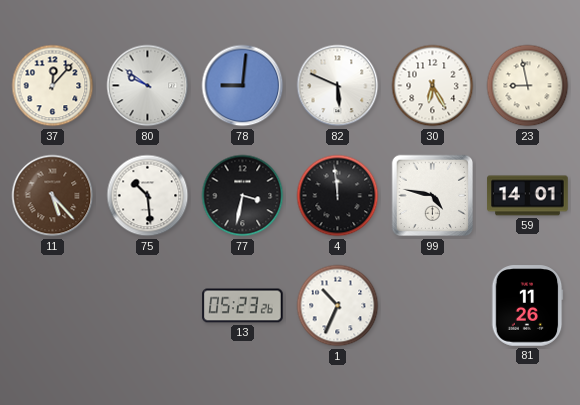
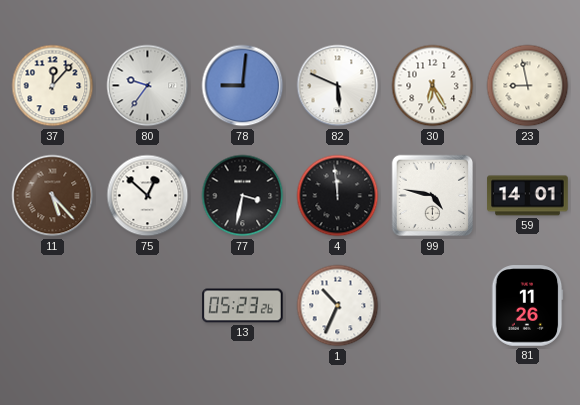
80: 9:51 -> 9:36
75: 10:29 -> 12:52
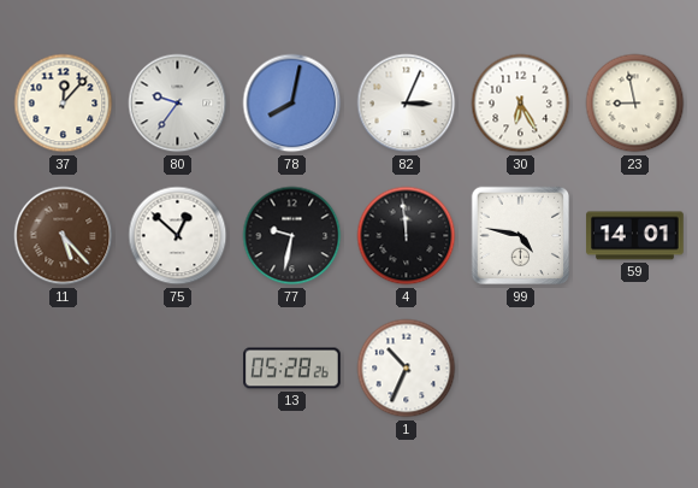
78: 9:01 -> 8:02
82: 5:49 -> 3:04
77: 3:32 -> 9:32
13: 05:23 -> 05:28
81: 11:26 -> none
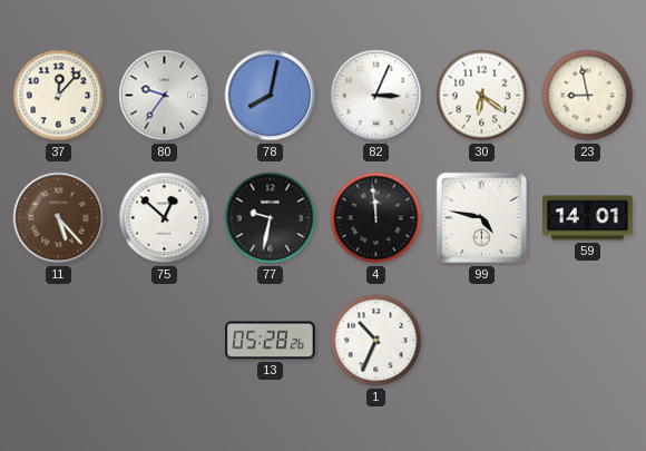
30: 6:25 -> 6:21
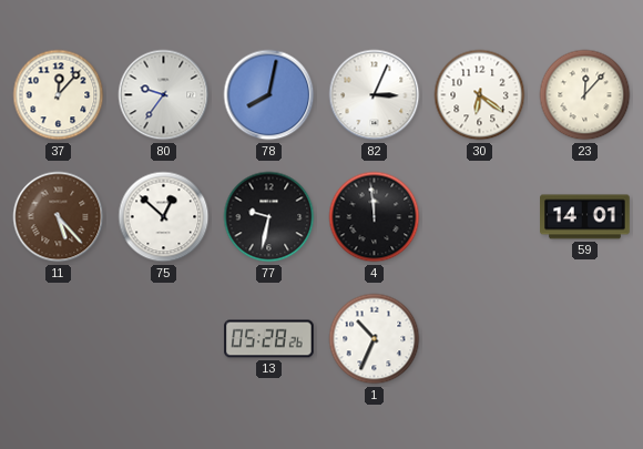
23: 8:58 -> 12:07
99: 4:47 -> none
